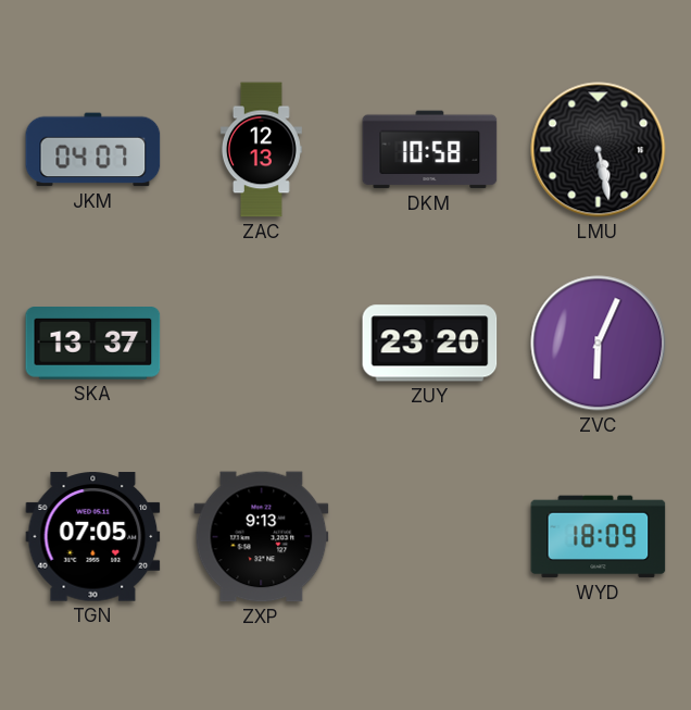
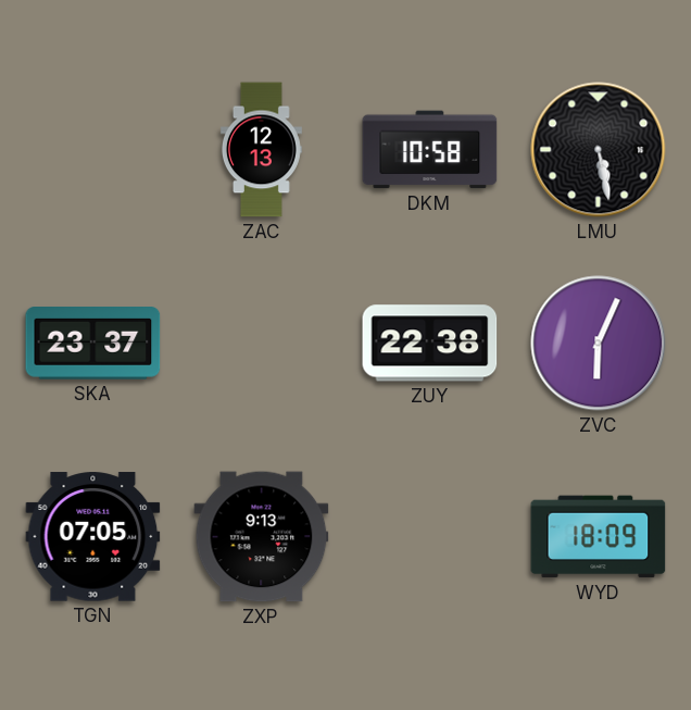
JKM: 04:07 -> none
SKA: 13:37 -> 23:37
ZUY: 23:20 -> 22:38
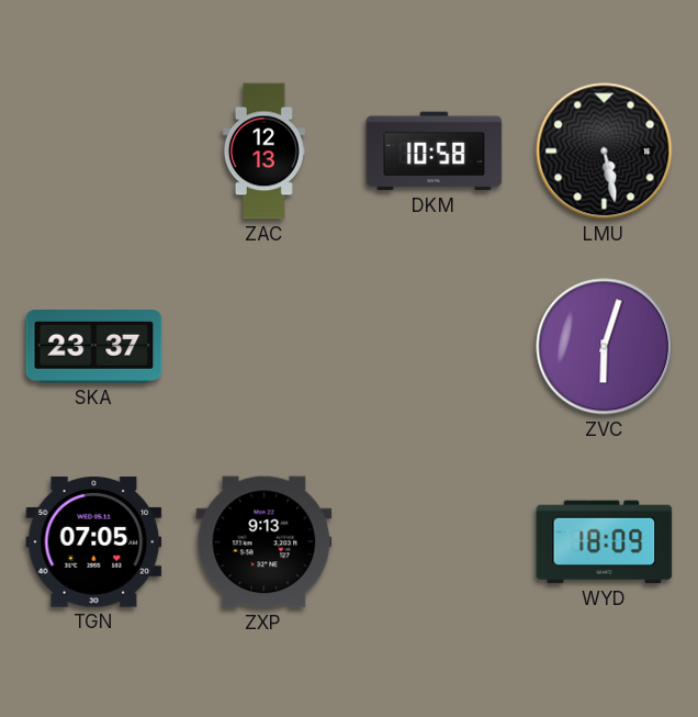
ZUY: 22:38 -> none
ZVC: 6:04 -> 6:03
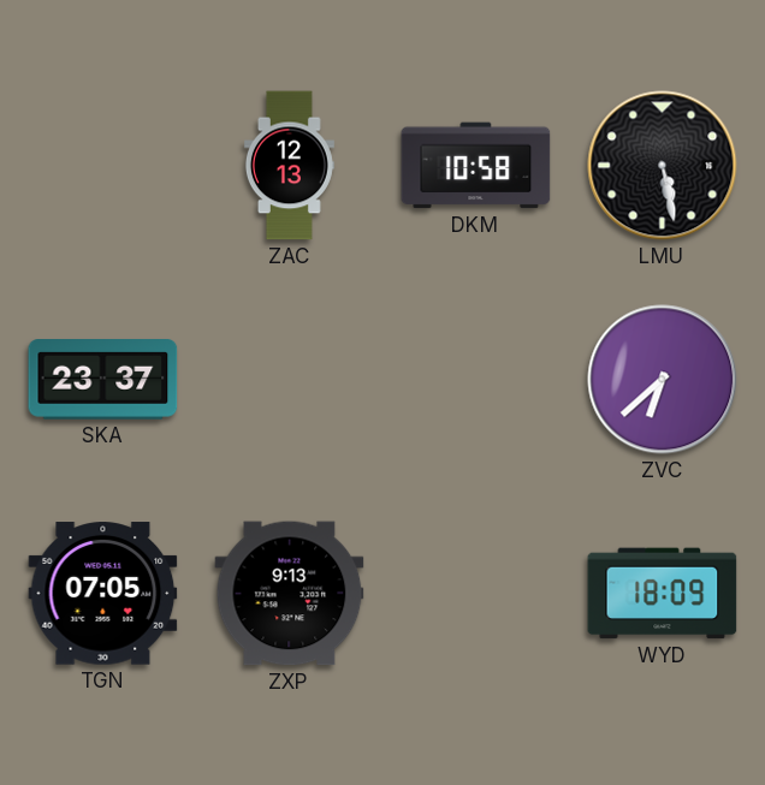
ZVC: 6:03 -> 6:38
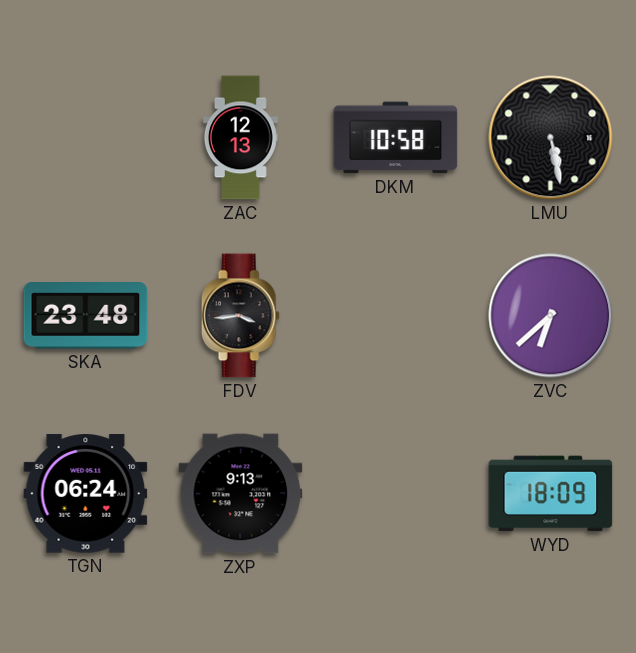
SKA: 23:37 -> 23:48
FDV: none -> 3:44
TGN: 07:05 -> 06:24
